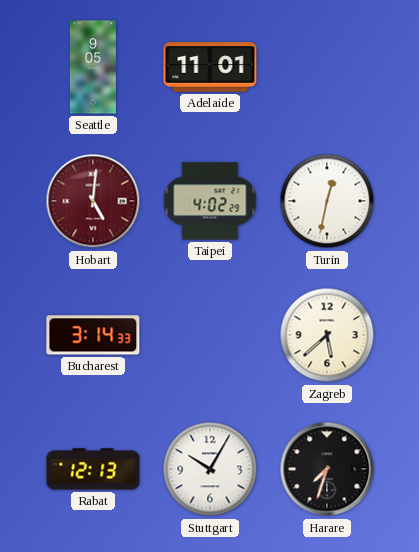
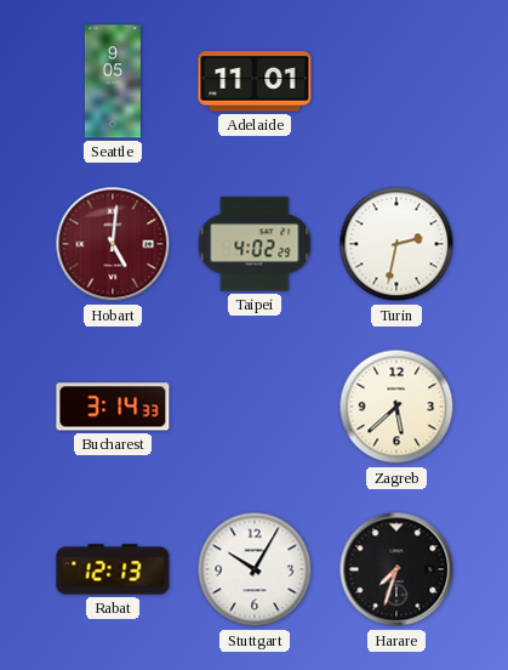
Turin: 12:32 -> 2:32
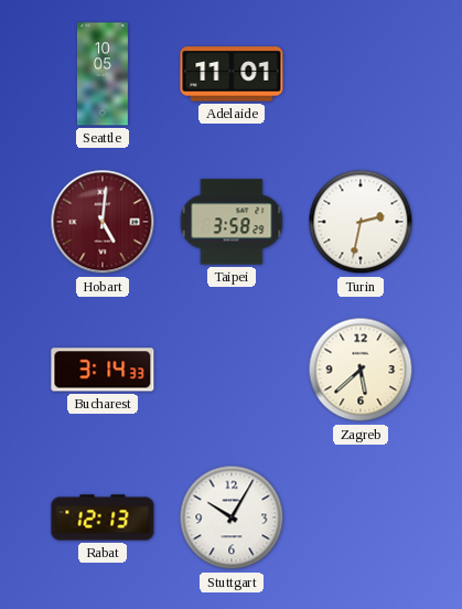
Seattle: 9:05 -> 10:05
Taipei: 4:02 -> 3:58
Harare: 7:33 -> none
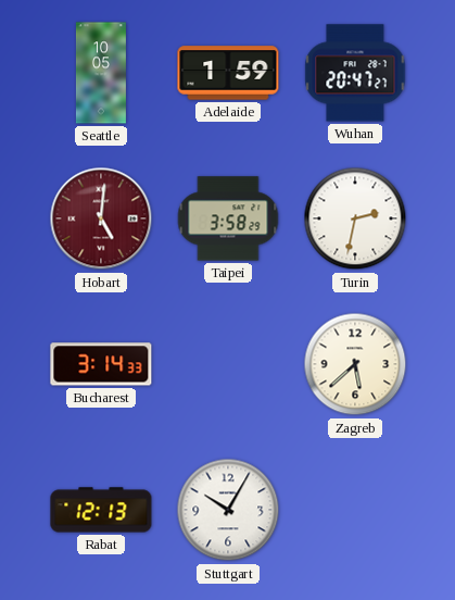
Adelaide: 11:01 -> 1:59
Wuhan: none -> 20:47
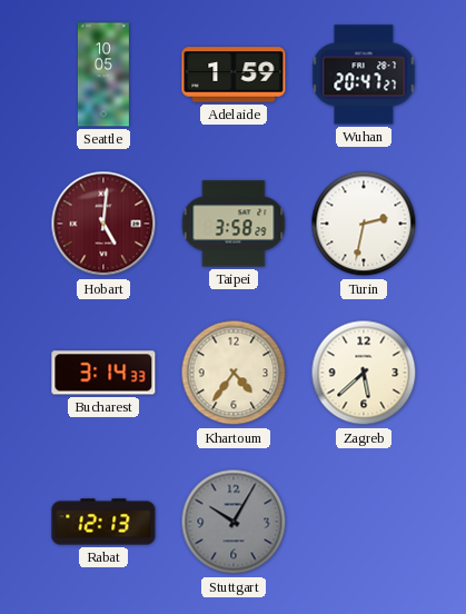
Khartoum: none -> 4:36
Stuttgart dial: white -> grey
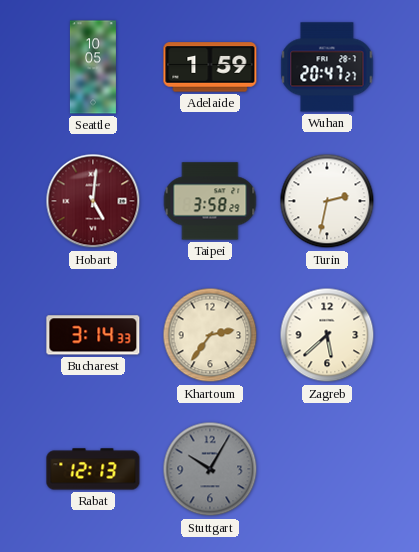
Khartoum: 4:36 -> 2:36
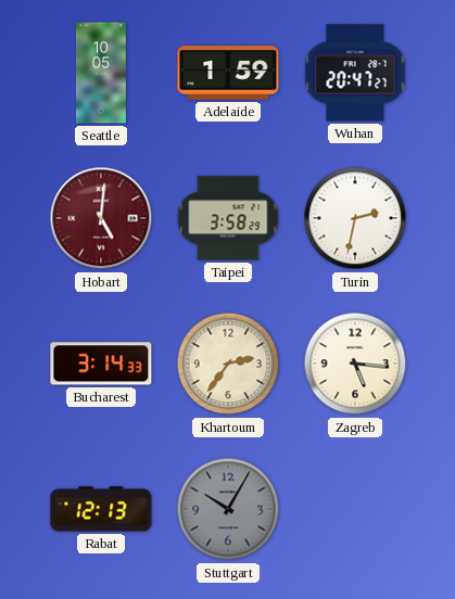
Zagreb: 5:38 -> 5:16
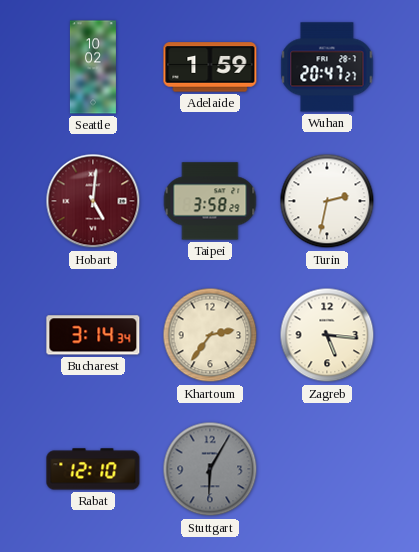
Seattle: 10:05 -> 10:02
Bucharest: 3:14:33 -> 3:14:34
Rabat: 12:13 -> 12:10
Stuttgart: 10:05 -> 6:05
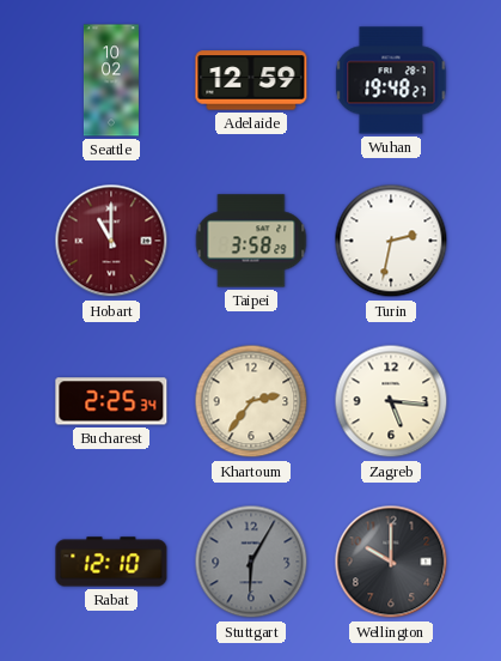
Adelaide: 1:59 -> 12:59
Wuhan: 20:47 -> 19:48
Hobart: 5:01 -> 11:00
Bucharest: 3:14 -> 2:25
Wellington: none -> 10:00
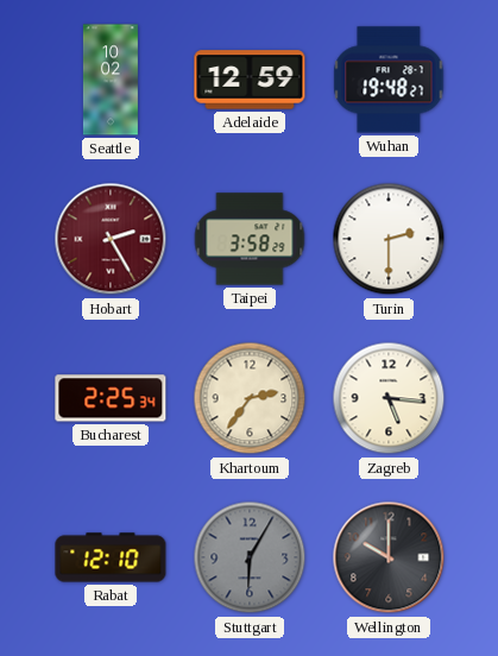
Hobart: 11:00 -> 2:25
Turin: 2:32 -> 2:30
